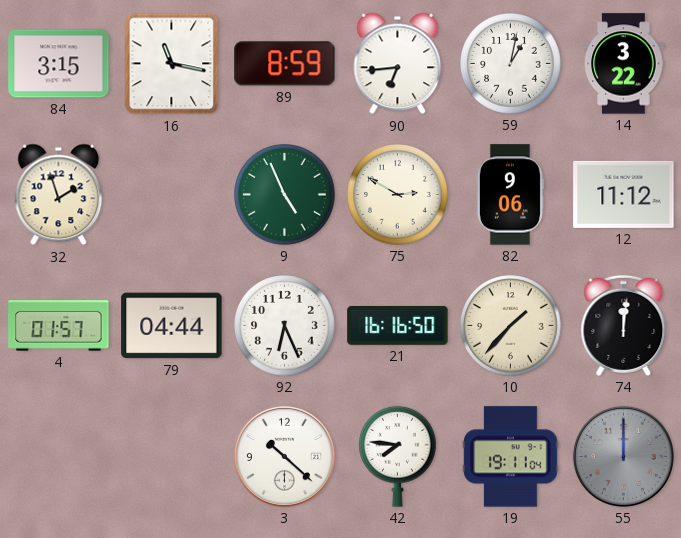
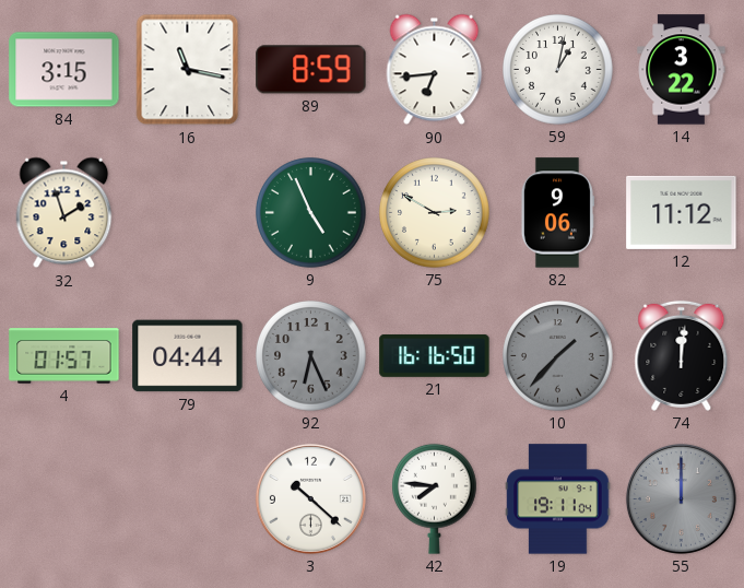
92 dial: white -> grey
10 dial: cream -> grey
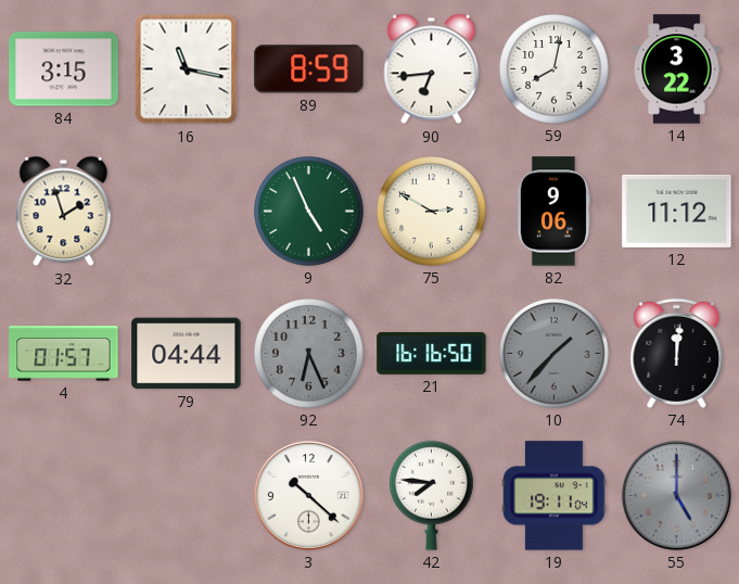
59: 1:02 -> 8:02
55: 12:00 -> 5:00
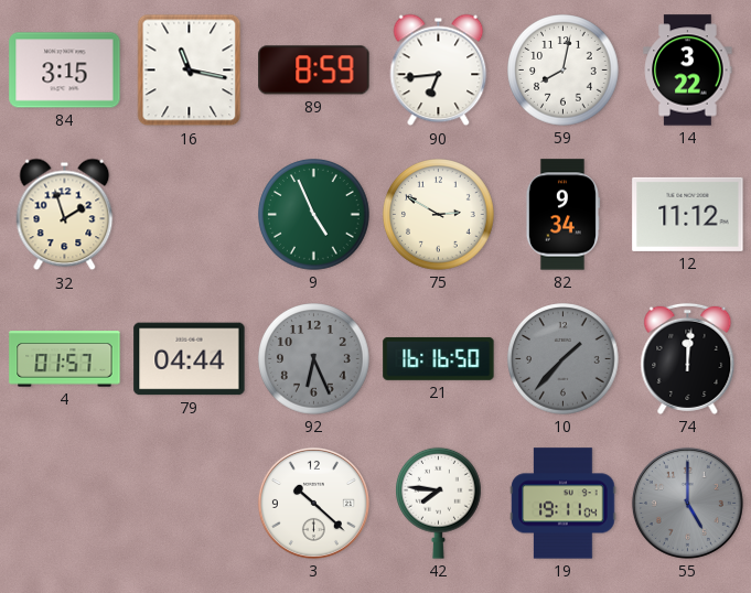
82: 9:06 -> 9:34
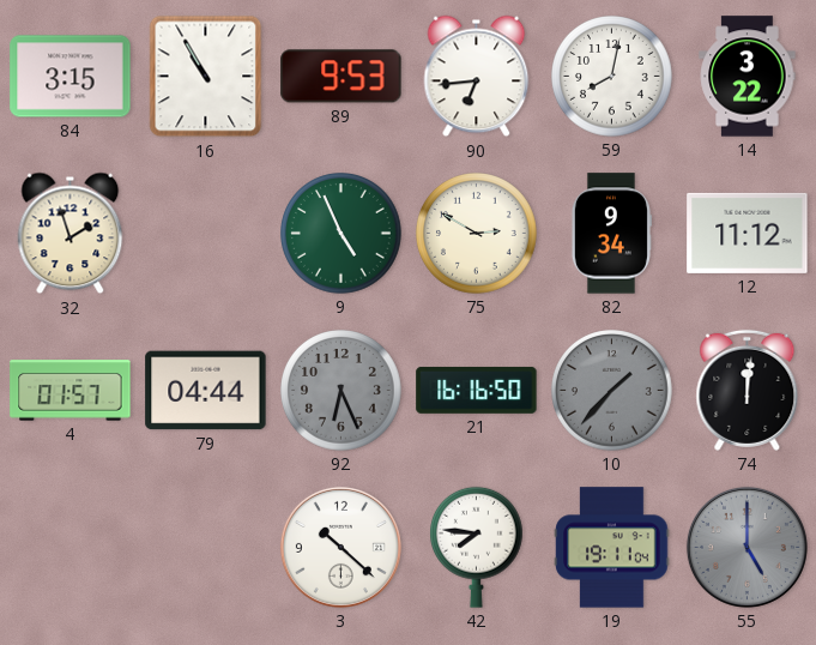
16: 11:17 -> 10:55
89: 8:59 -> 9:53
